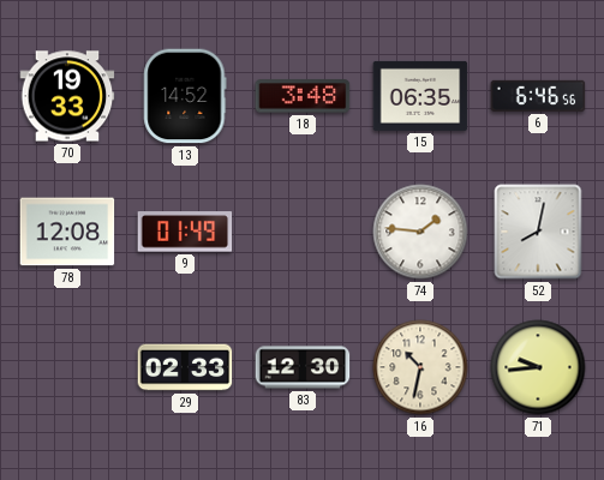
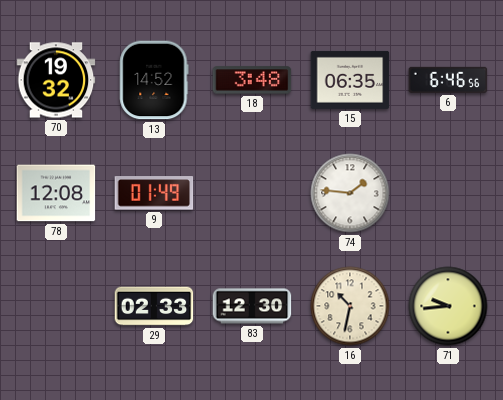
70: 19:33 -> 19:32
52: 8:02 -> none
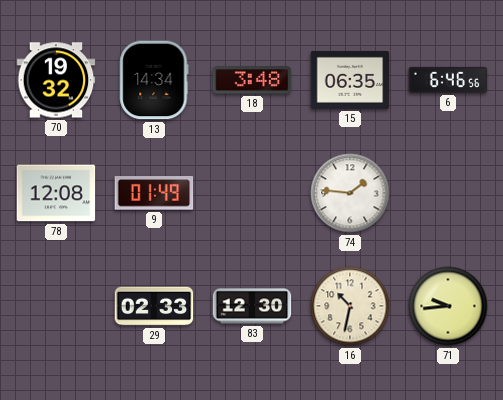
13: 14:52 -> 14:34
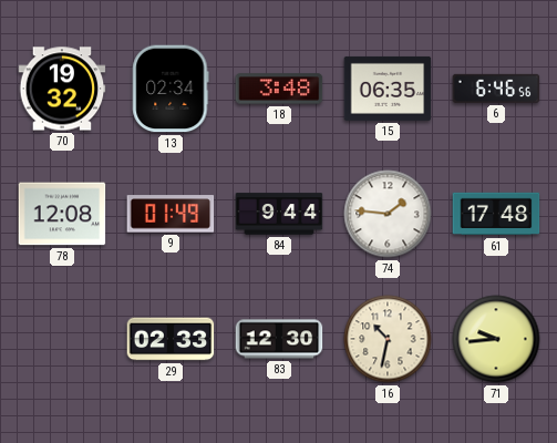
13: 14:34 -> 02:34
84: none -> 9:44
61: none -> 17:48
